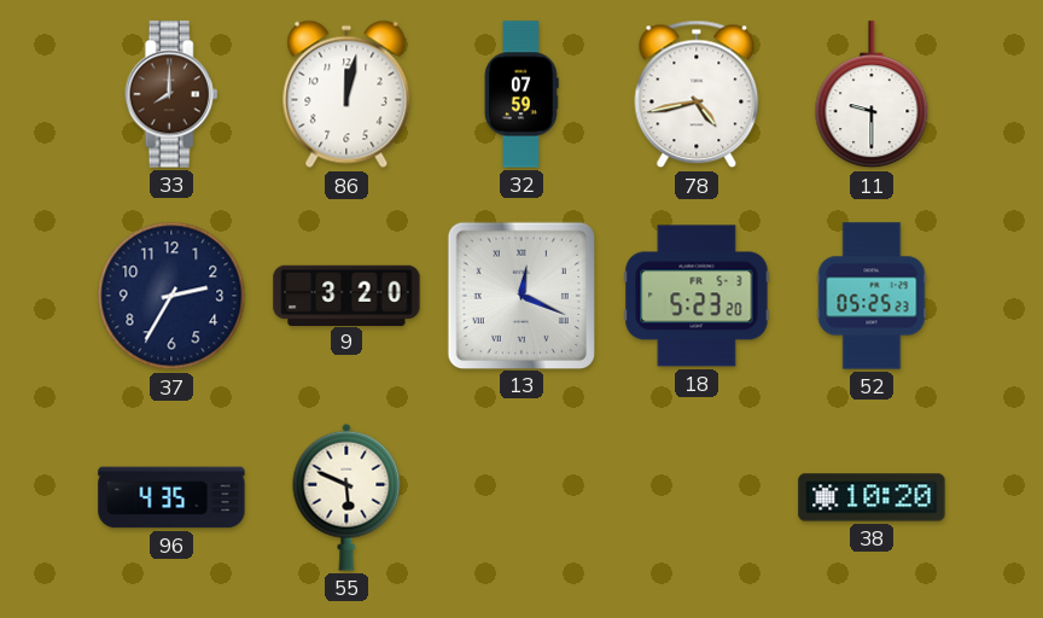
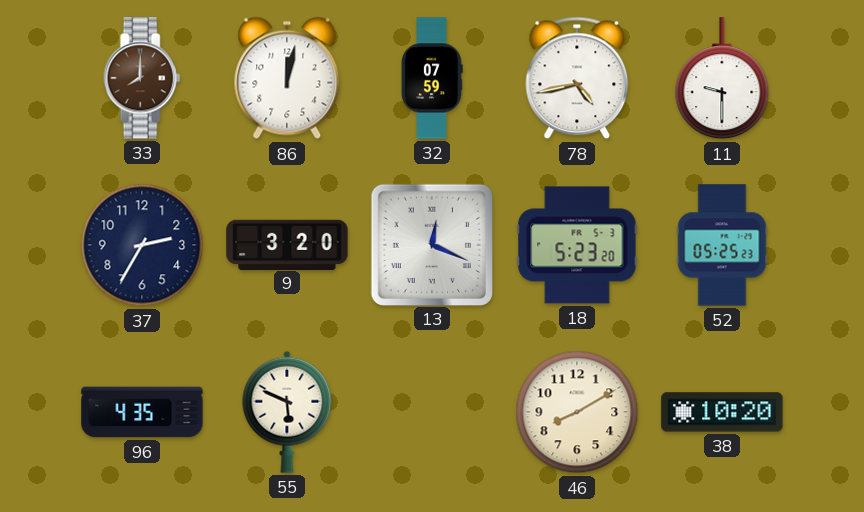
46: none -> 8:10
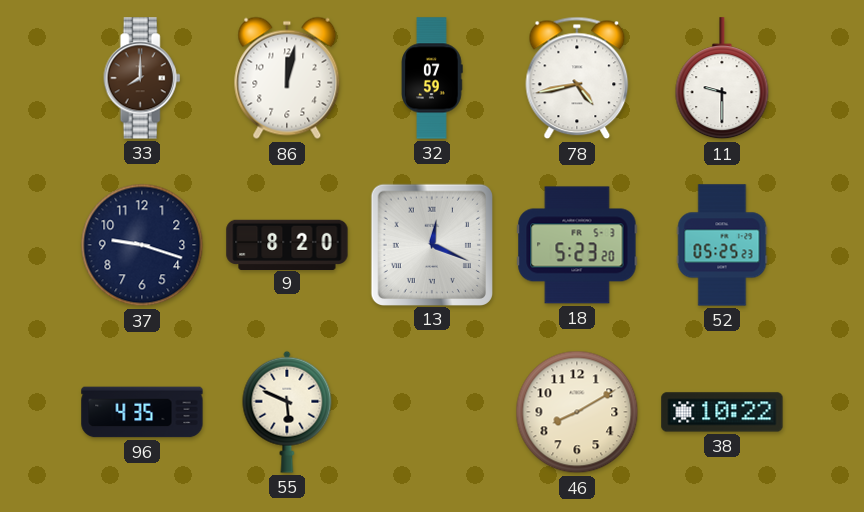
37: 2:35 -> 9:18
9: 3:20 -> 8:20
38: 10:20 -> 10:22
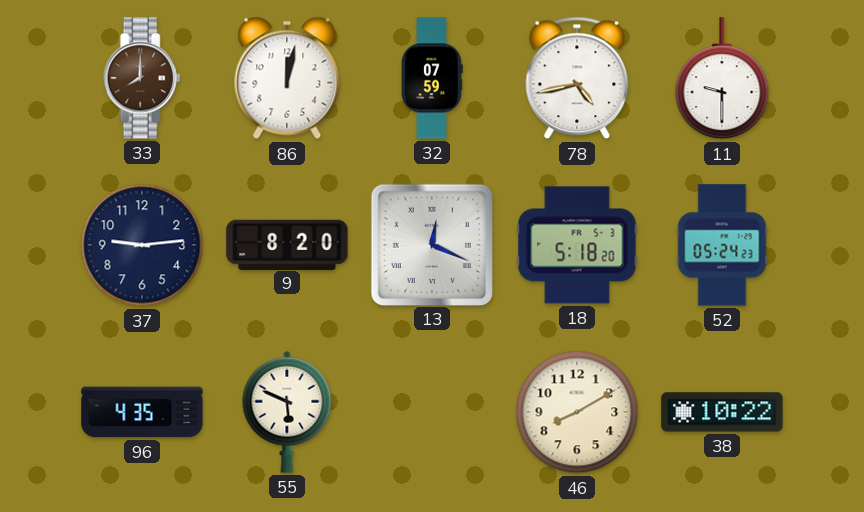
37: 9:18 -> 9:14
18: 5:23 -> 5:18
52: 05:25 -> 05:24
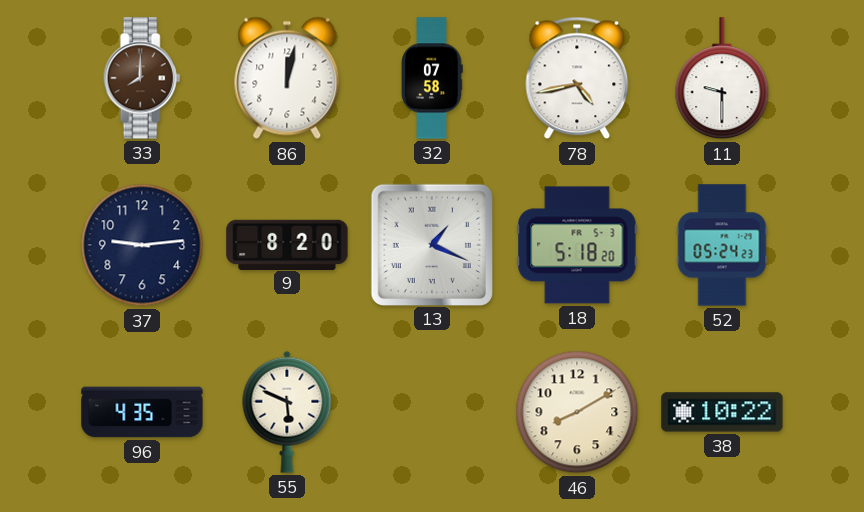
32: 07:59 -> 07:58
13: 12:19 -> 1:19
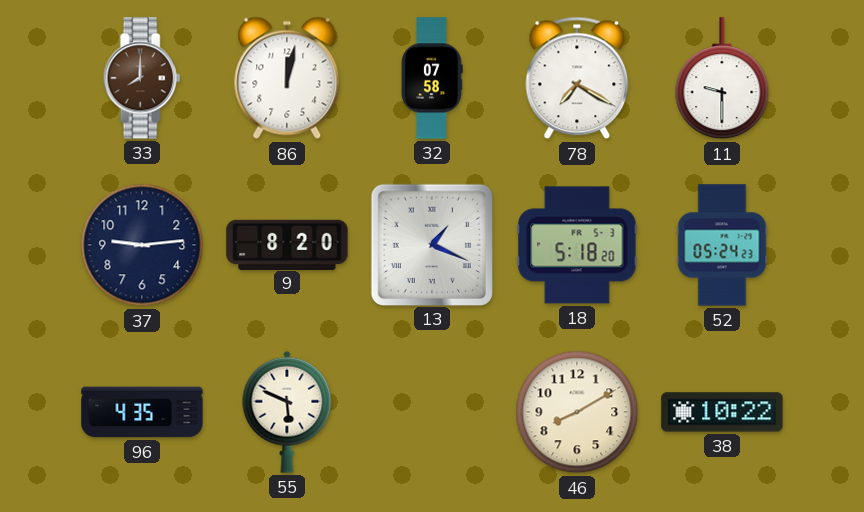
78: 4:43 -> 7:20
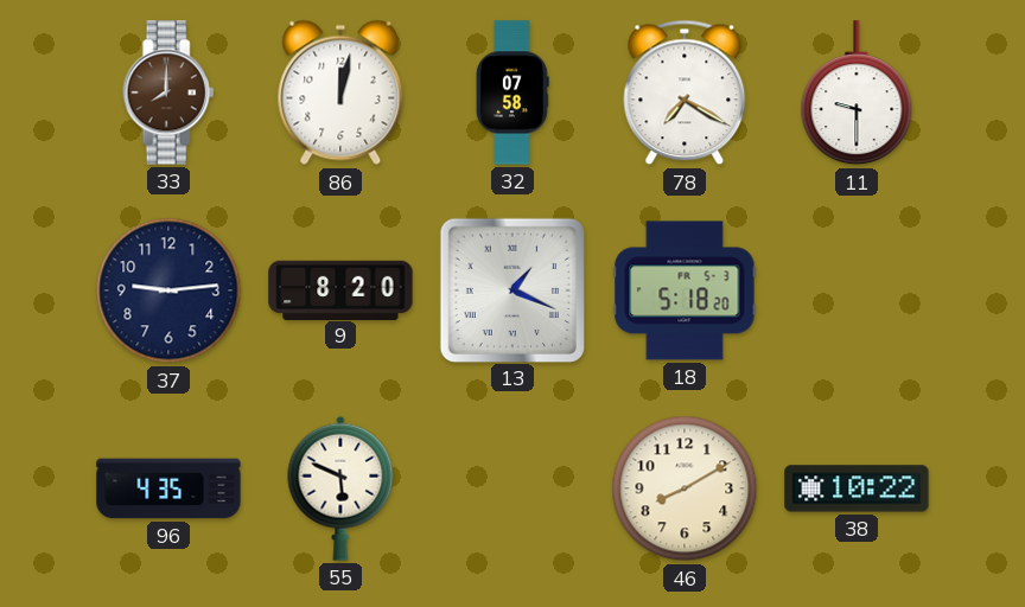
52: 05:24 -> none
